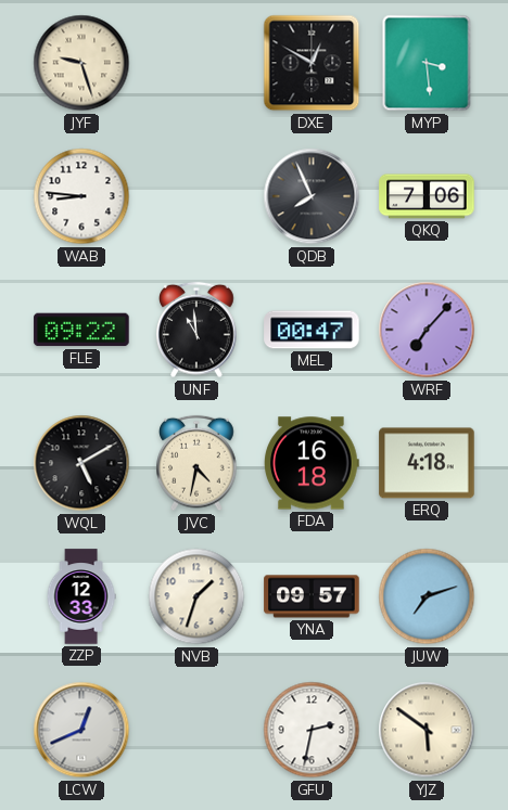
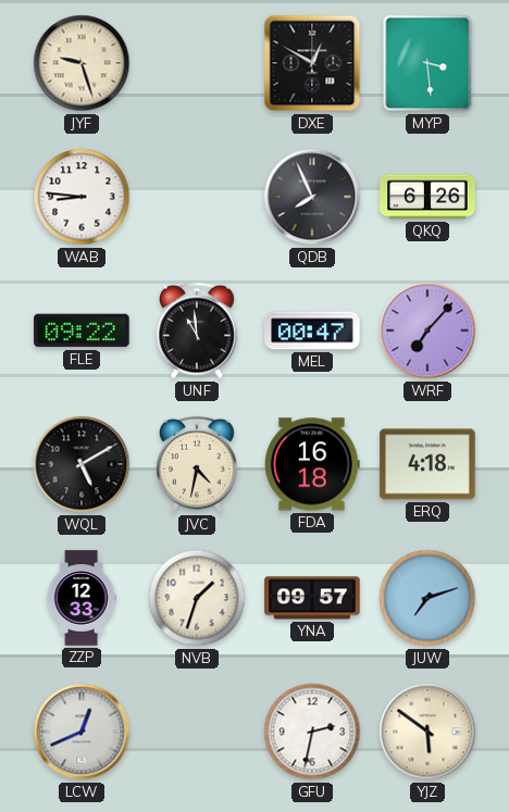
QKQ: 7:06 -> 6:26
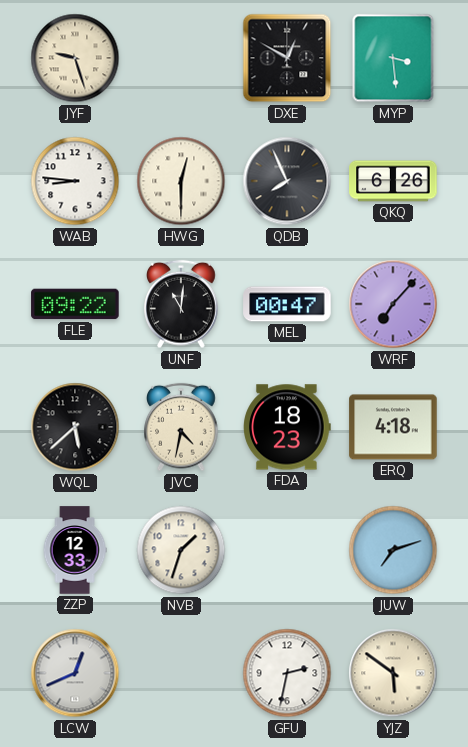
HWG: none -> 12:30
UNF: 10:59 -> 11:01
WQL: 5:10 -> 5:38
FDA: 16:18 -> 18:23
YNA: 09:57 -> none
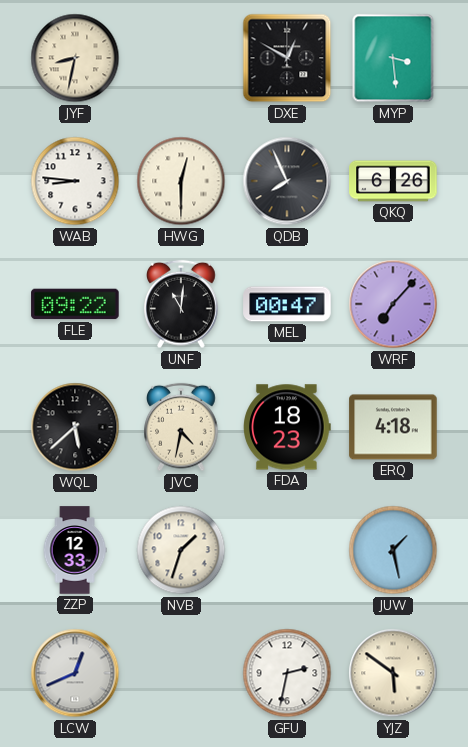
JYF: 9:27 -> 8:32
JUW: 7:12 -> 1:28
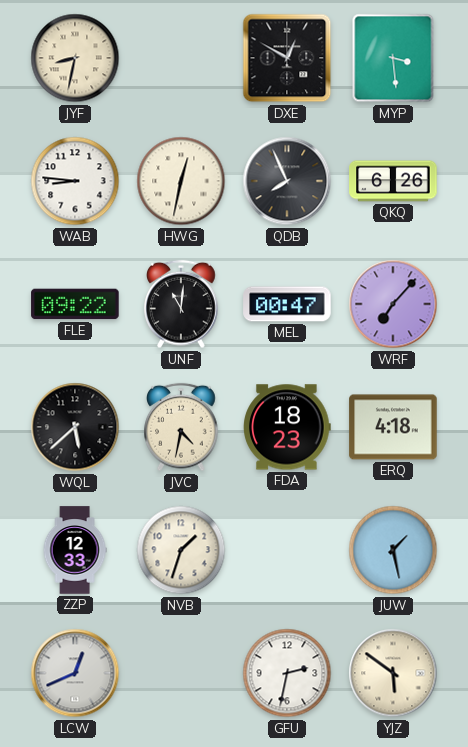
HWG: 12:30 -> 12:32
